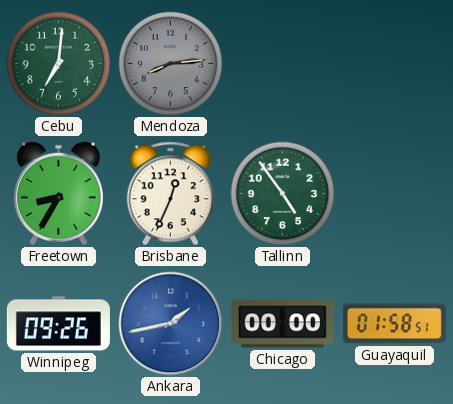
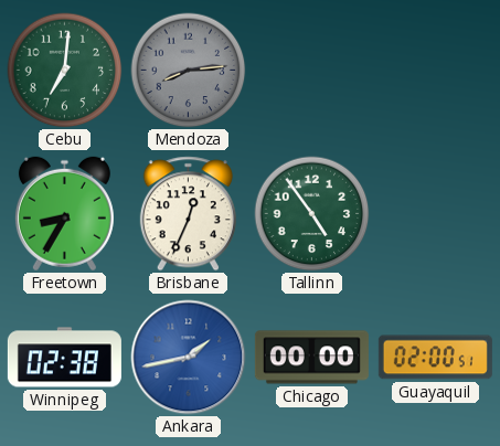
Winnipeg: 09:26 -> 02:38
Guayaquil: 01:58 -> 02:00
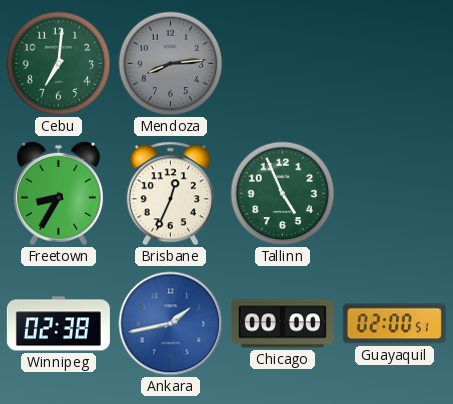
Tallinn: 4:54 -> 4:56
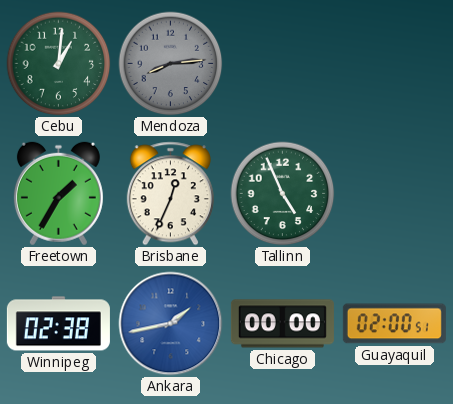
Cebu: 7:01 -> 1:01
Freetown: 8:35 -> 1:35
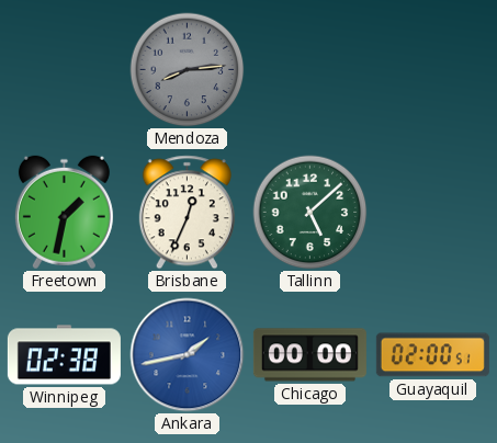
Cebu: 1:01 -> none
Freetown: 1:35 -> 1:32
Tallinn: 4:56 -> 5:08
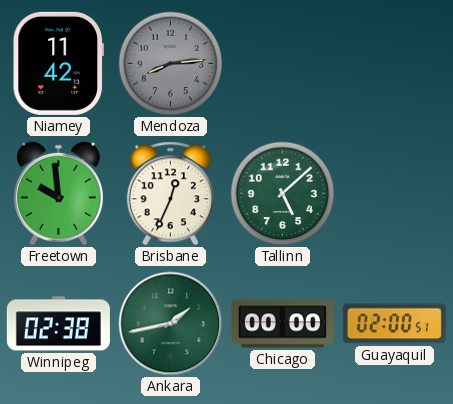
Niamey: none -> 11:42
Freetown: 1:32 -> 9:59
Ankara dial: blue -> green
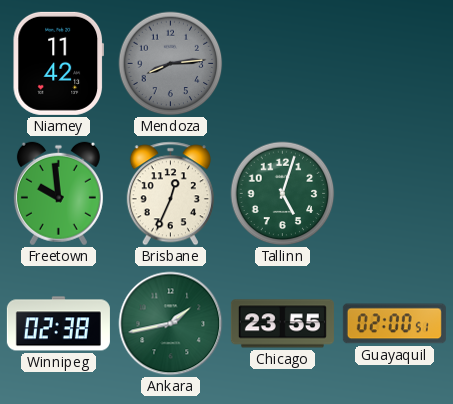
Tallinn: 5:08 -> 5:03
Chicago: 00:00 -> 23:55
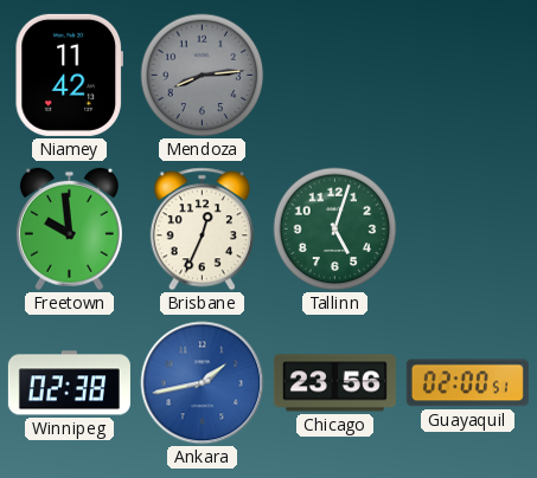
Ankara dial: green -> blue
Chicago: 23:55 -> 23:56
